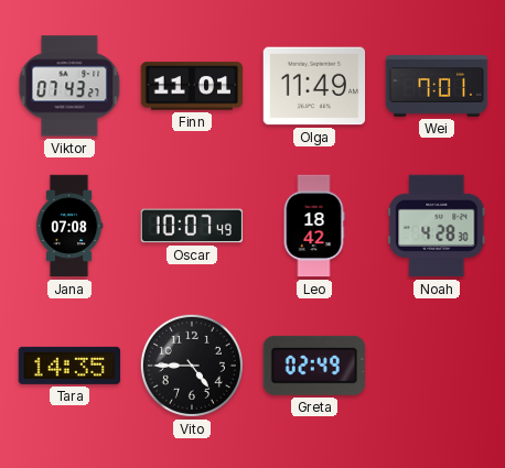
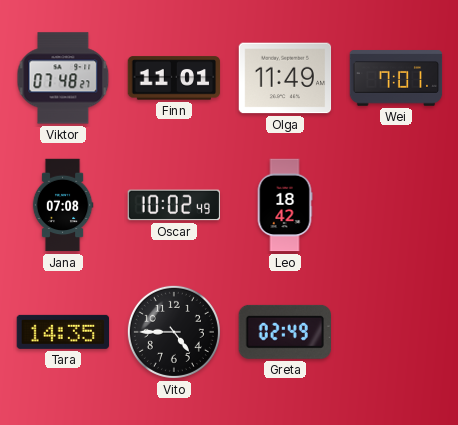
Viktor: 07:43 -> 07:48
Oscar: 10:07 -> 10:02
Noah: 4:28 -> none
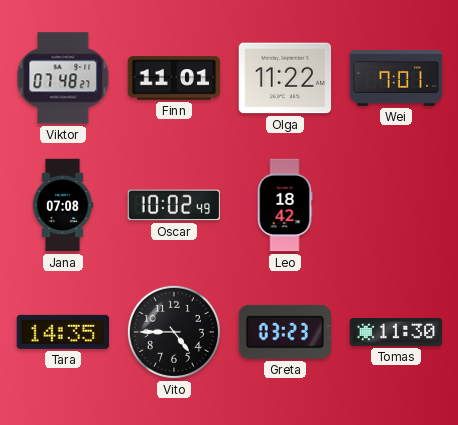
Olga: 11:49 -> 11:22
Greta: 02:49 -> 03:23
Tomas: none -> 11:30
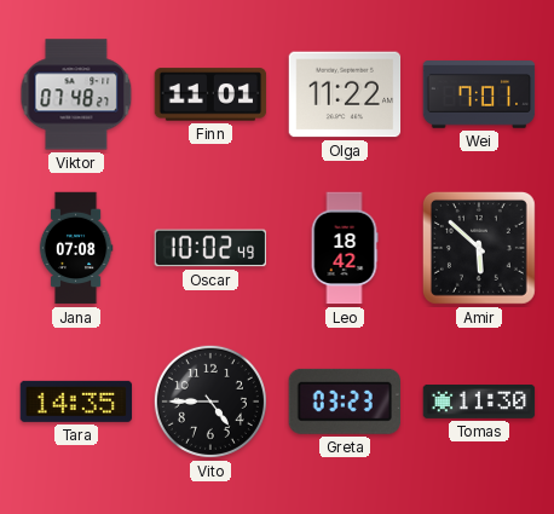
Amir: none -> 5:52
